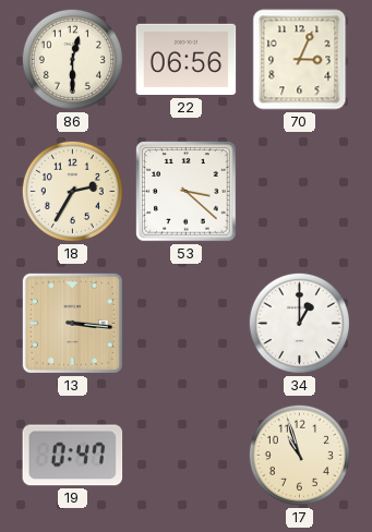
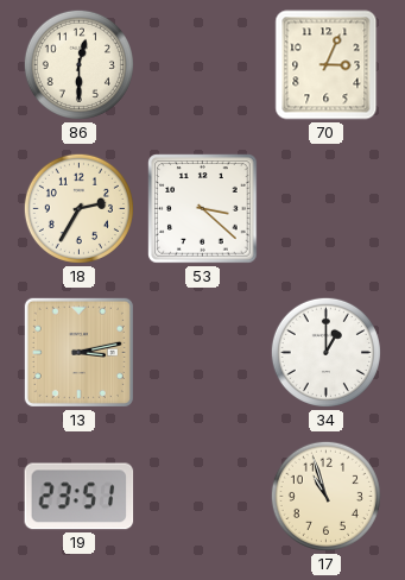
22: 06:56 -> none
13: 3:16 -> 3:13
19: 0:47 -> 23:51
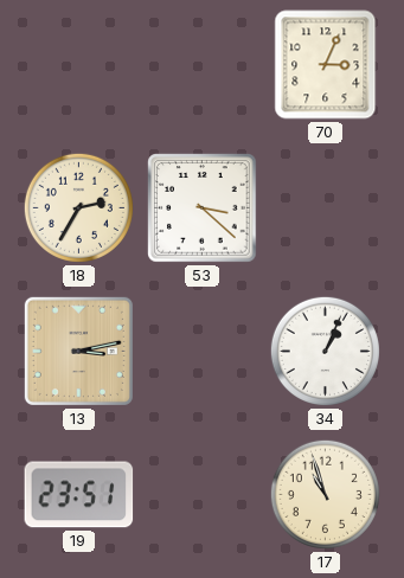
86: 12:30 -> none
34: 1:00 -> 1:04
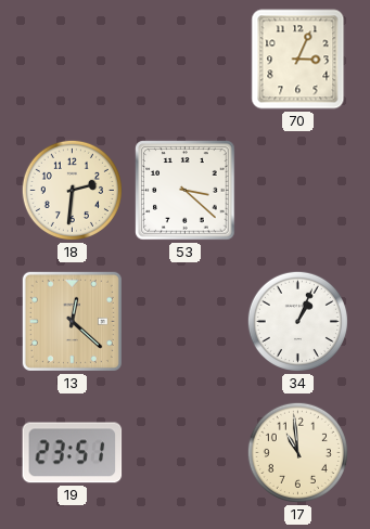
18: 2:35 -> 2:31
13: 3:13 -> 12:22
17: 10:57 -> 10:59
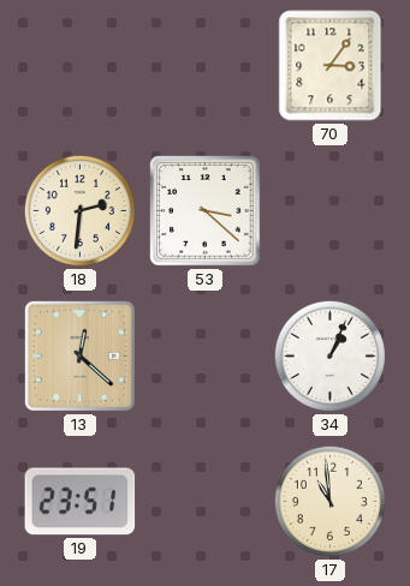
70: 3:04 -> 3:06
